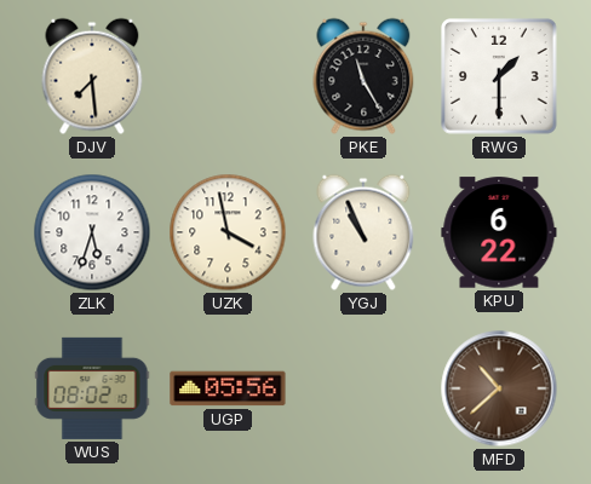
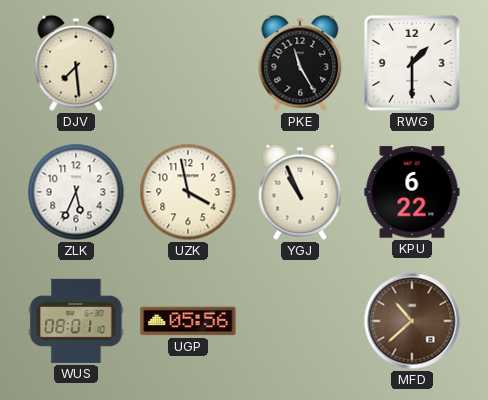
ZLK: 5:33 -> 5:34
WUS: 08:02 -> 08:01
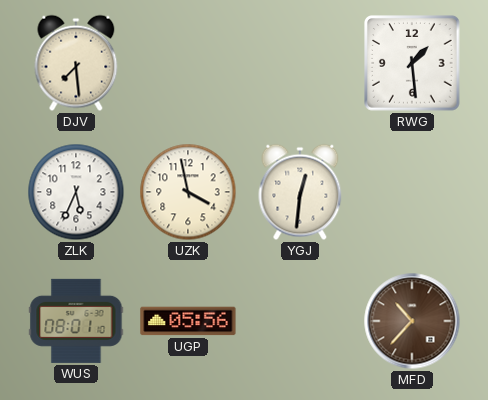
PKE: 11:25 -> none
RWG: 1:30 -> 1:29
YGJ: 10:56 -> 12:31
KPU: 6:22 -> none
MFD: 10:38 -> 10:37
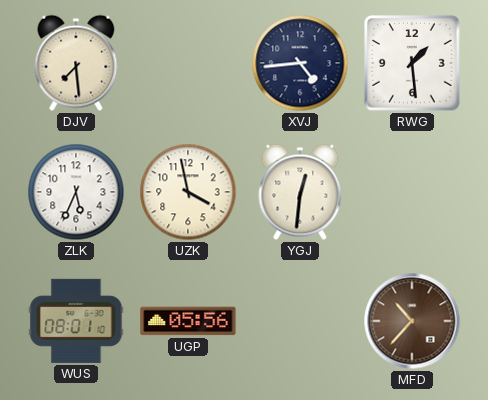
XVJ: none -> 4:44
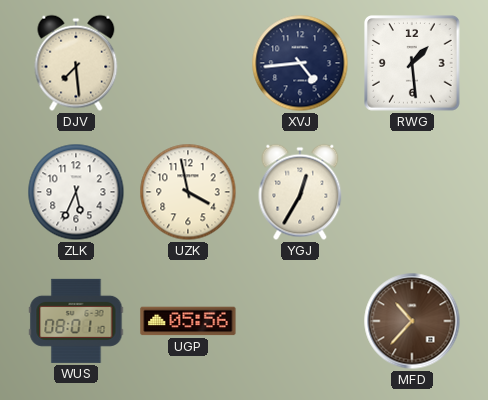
YGJ: 12:31 -> 12:35
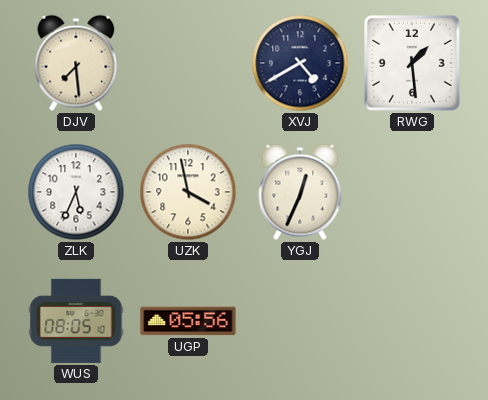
XVJ: 4:44 -> 4:40
YGJ: 12:35 -> 12:34
WUS: 08:01 -> 08:05
MFD: 10:37 -> none
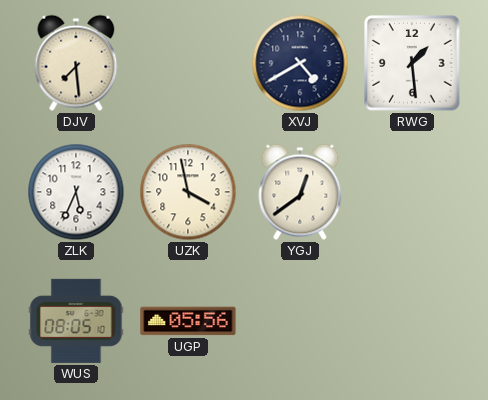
YGJ: 12:34 -> 12:39
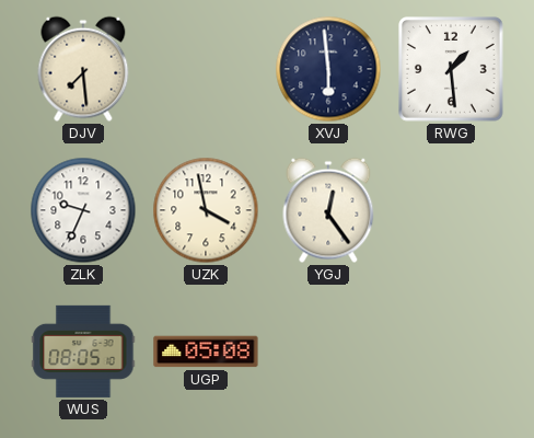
XVJ: 4:40 -> 5:59
ZLK: 5:34 -> 9:34
YGJ: 12:39 -> 12:24
UGP: 05:56 -> 05:08
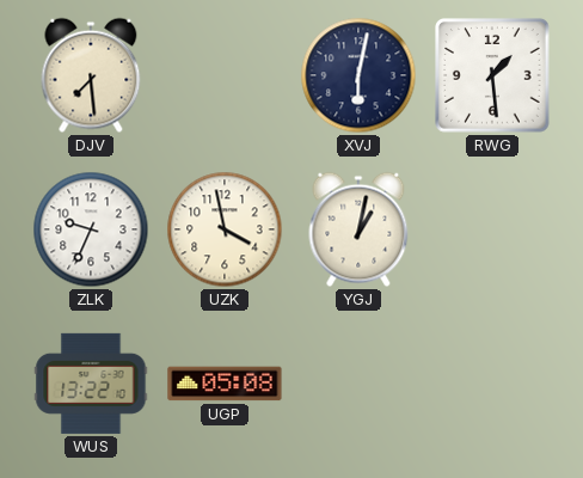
XVJ: 5:59 -> 6:02
YGJ: 12:24 -> 1:02
WUS: 08:05 -> 13:22
